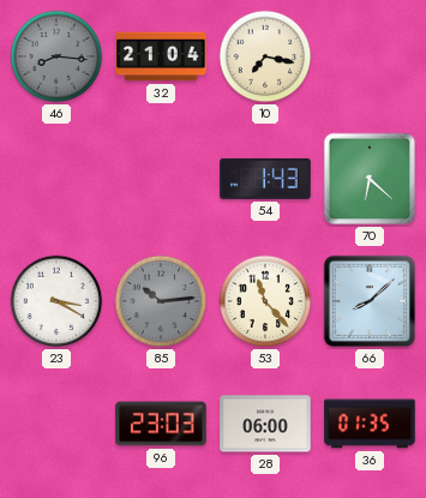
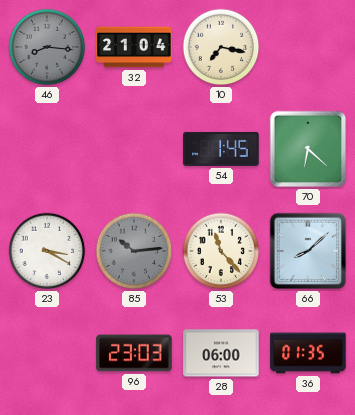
54: 1:43 -> 1:45
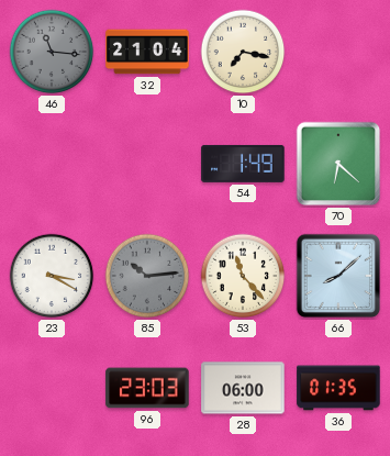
46: 8:16 -> 11:16
54: 1:45 -> 1:49
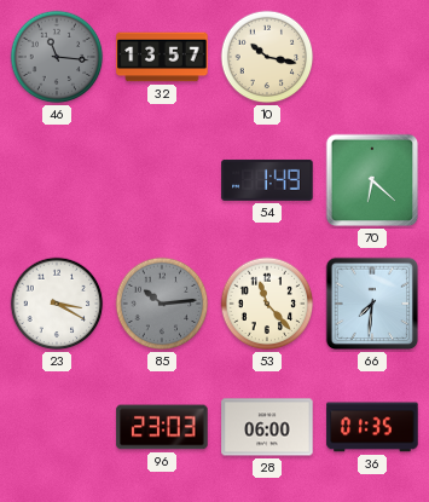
32: 21:04 -> 13:57
10: 7:17 -> 10:17
66: 8:08 -> 7:31
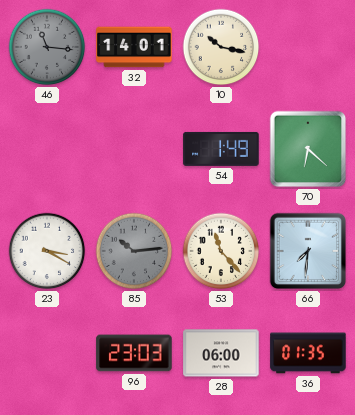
32: 13:57 -> 14:01
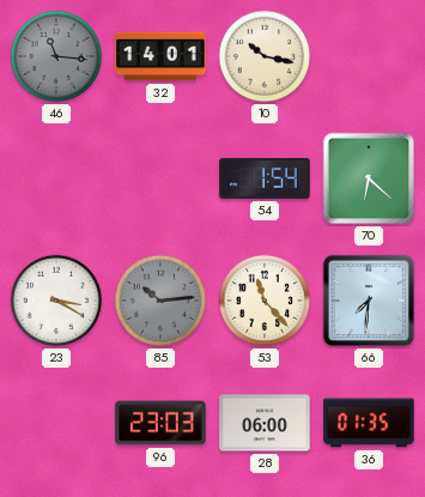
54: 1:49 -> 1:54
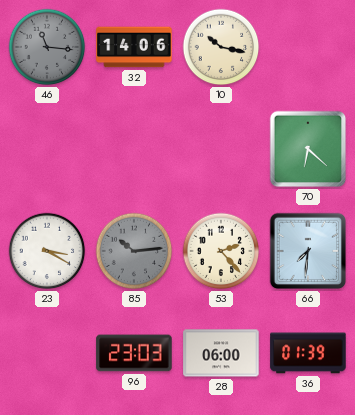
32: 14:01 -> 14:06
54: 1:54 -> none
53: 11:23 -> 2:23
36: 01:35 -> 01:39
